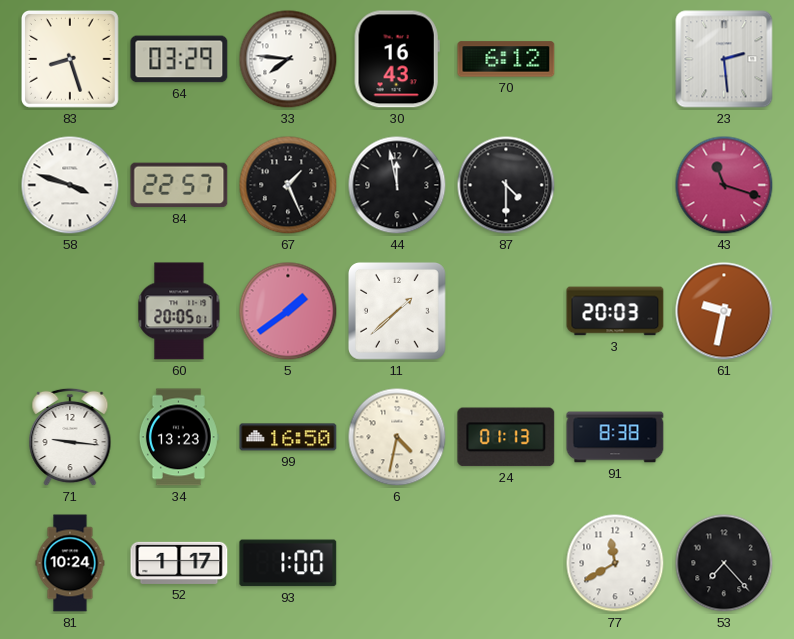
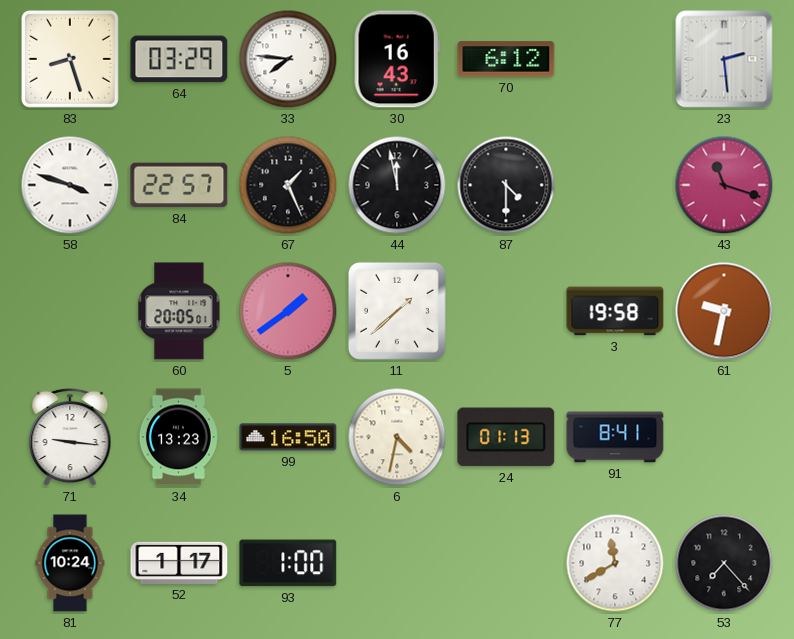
3: 20:03 -> 19:58
91: 8:38 -> 8:41
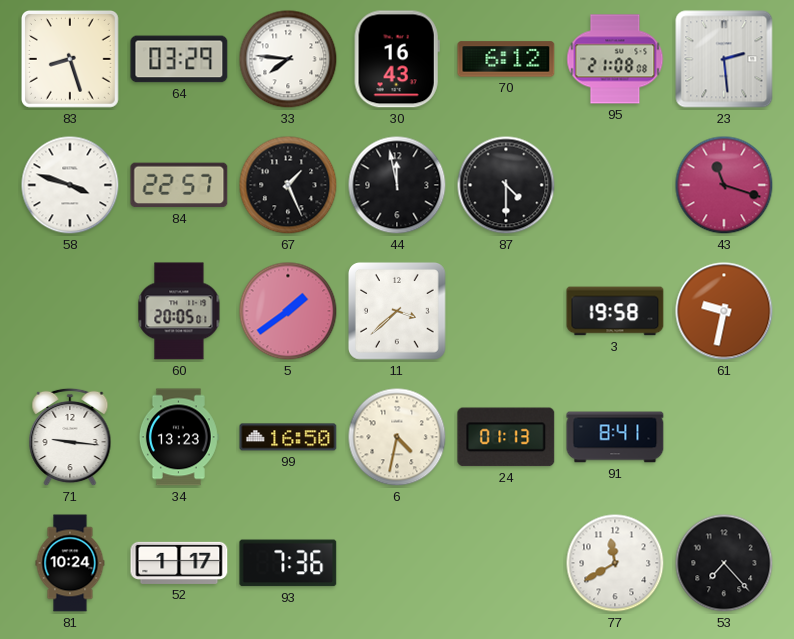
95: none -> 21:08
11: 1:38 -> 3:38
93: 1:00 -> 7:36
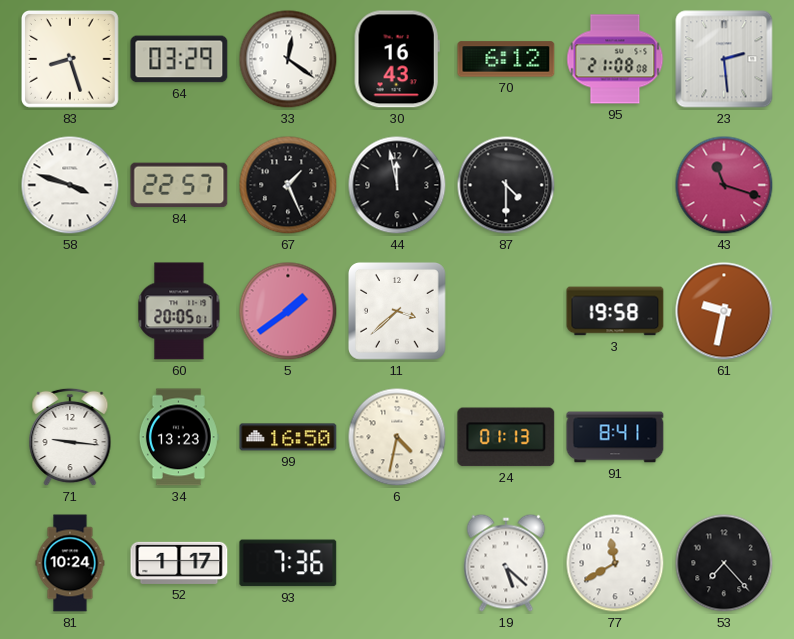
33: 7:46 -> 12:21
19: none -> 5:22
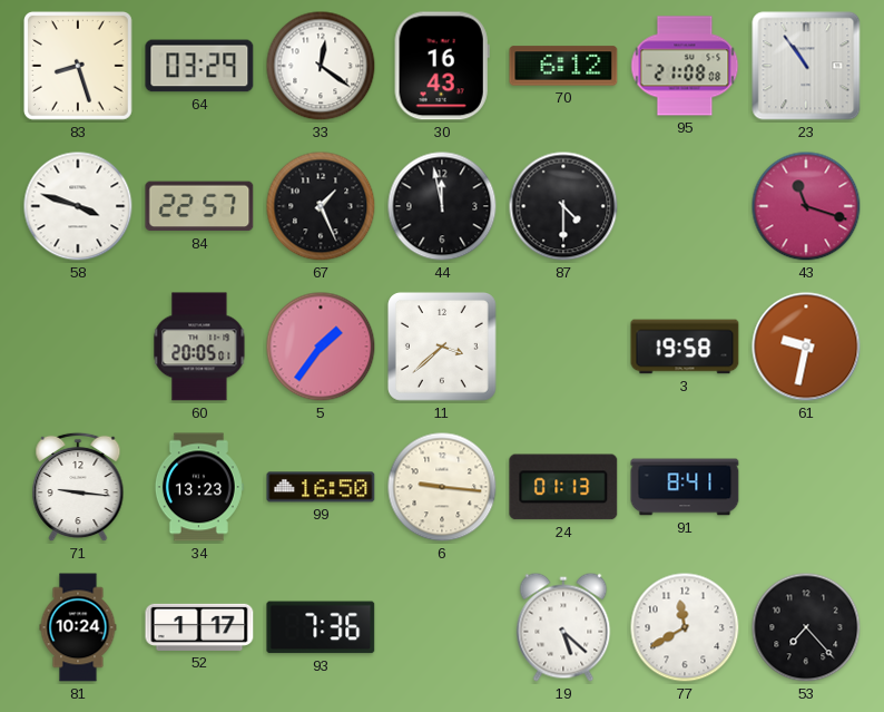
23: 2:29 -> 10:54
5: 1:39 -> 1:36
6: 4:32 -> 9:16
